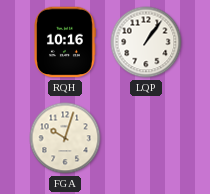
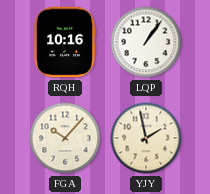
FGA: 10:03 -> 10:07
YJY: none -> 1:58
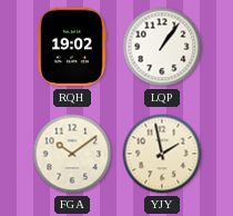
RQH: 10:16 -> 19:02
FGA: 10:07 -> 10:09
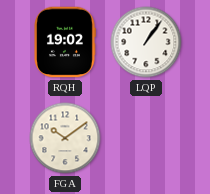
YJY: 1:58 -> none
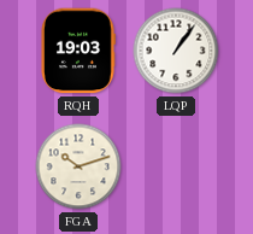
RQH: 19:02 -> 19:03
FGA: 10:09 -> 10:12
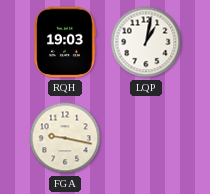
LQP: 1:06 -> 1:02
FGA: 10:12 -> 9:17
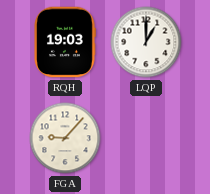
LQP: 1:02 -> 1:00
FGA: 9:17 -> 9:07
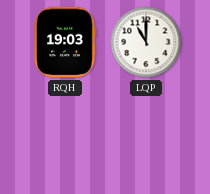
LQP: 1:00 -> 11:00
FGA: 9:07 -> none
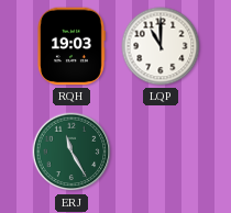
ERJ: none -> 11:25
